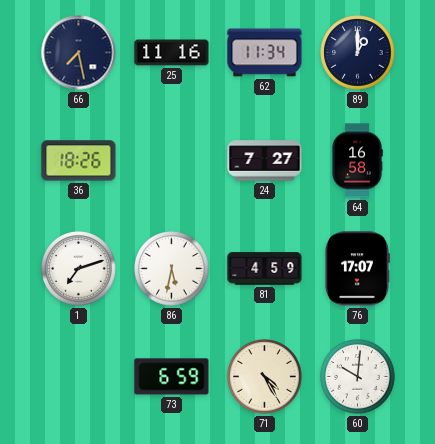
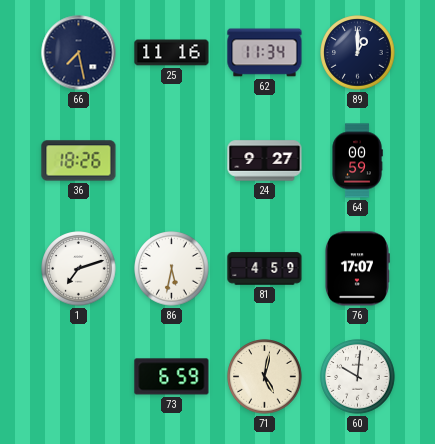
24: 7:27 -> 9:27
64: 16:58 -> 00:59
71: 4:25 -> 5:02
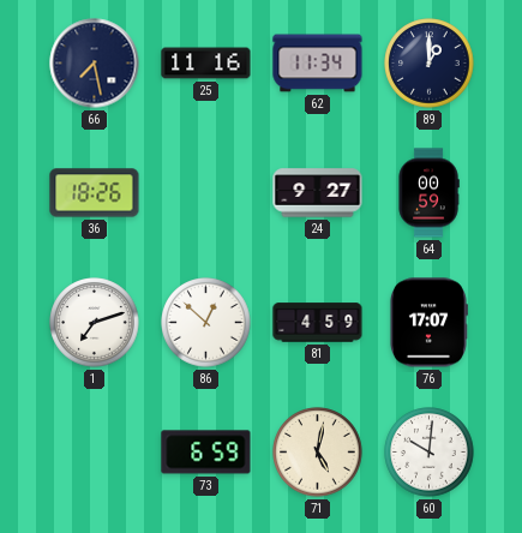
86: 5:32 -> 12:52
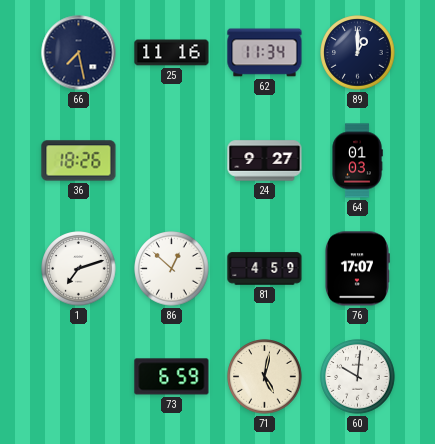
64: 00:59 -> 01:03
